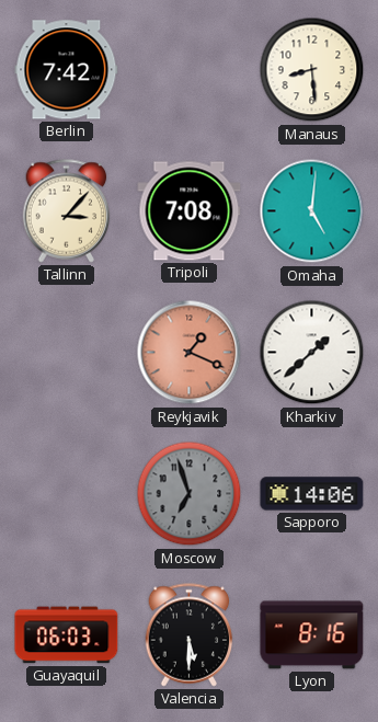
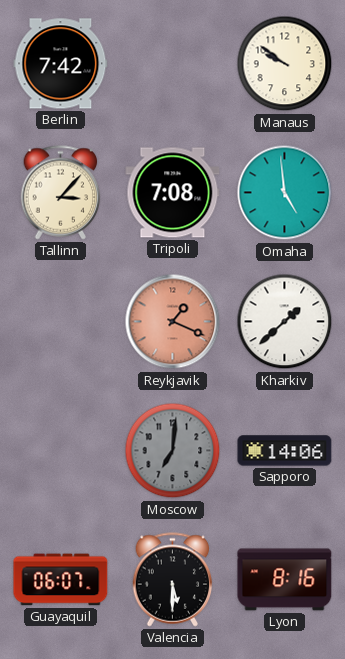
Manaus: 8:29 -> 9:51
Omaha: 5:01 -> 4:59
Moscow: 6:57 -> 7:01
Guayaquil: 06:03 -> 06:07
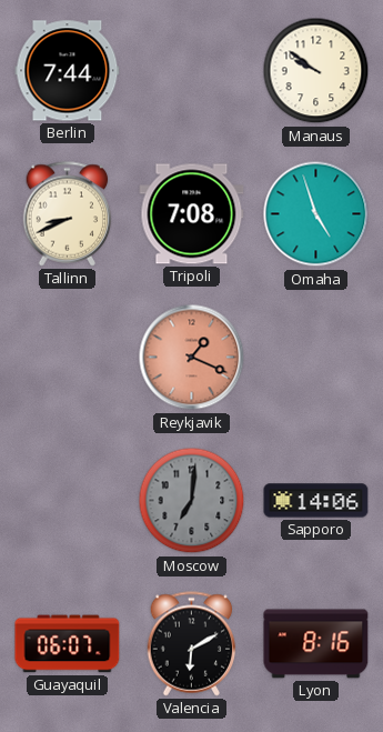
Berlin: 7:42 -> 7:44
Tallinn: 3:07 -> 8:41
Omaha: 4:59 -> 4:57
Kharkiv: 1:38 -> none
Valencia: 5:30 -> 6:10
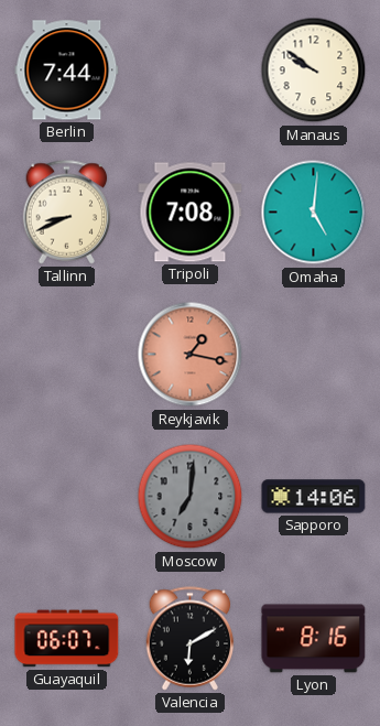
Omaha: 4:57 -> 5:01
Reykjavik: 1:19 -> 1:17
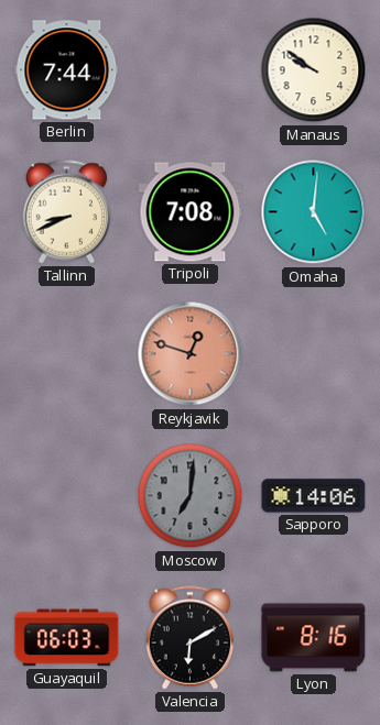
Reykjavik: 1:17 -> 12:48
Guayaquil: 06:07 -> 06:03
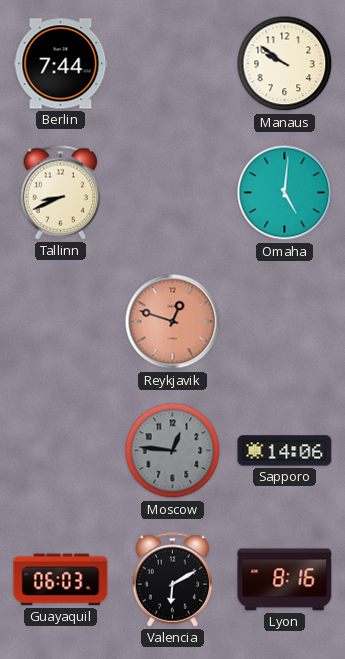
Tripoli: 7:08 -> none
Moscow: 7:01 -> 12:46
